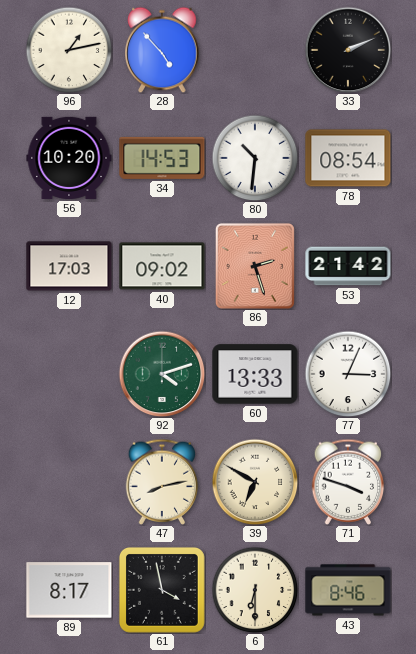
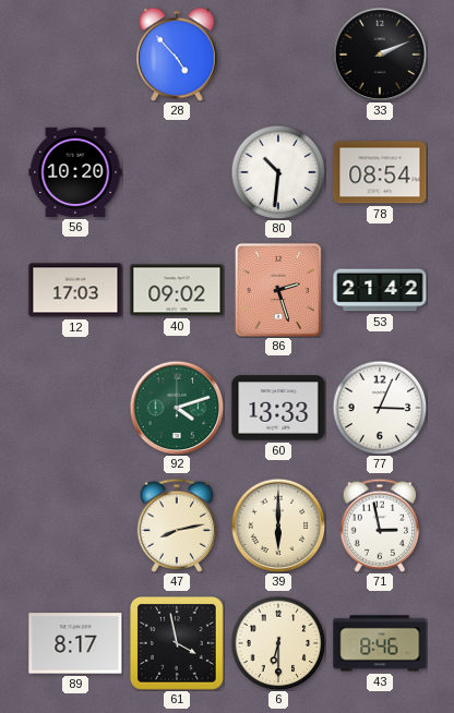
96: 1:13 -> none
34: 14:53 -> none
39: 6:50 -> 6:00
71: 3:48 -> 2:58
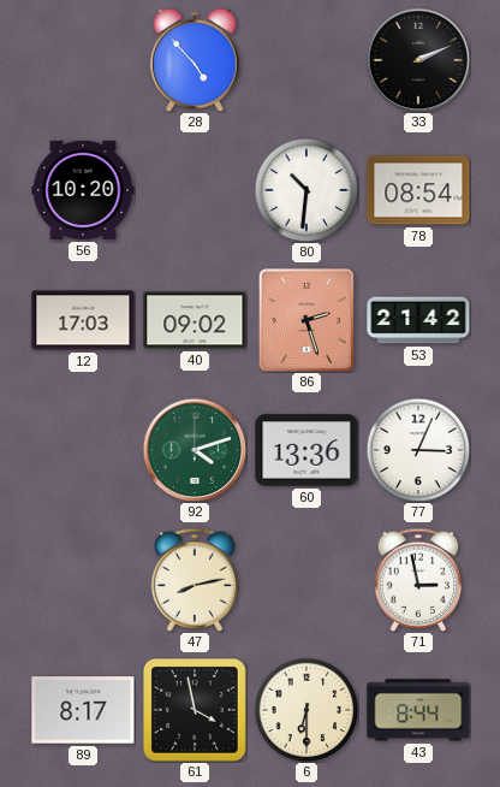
60: 13:33 -> 13:36
39: 6:00 -> none
43: 8:46 -> 8:44
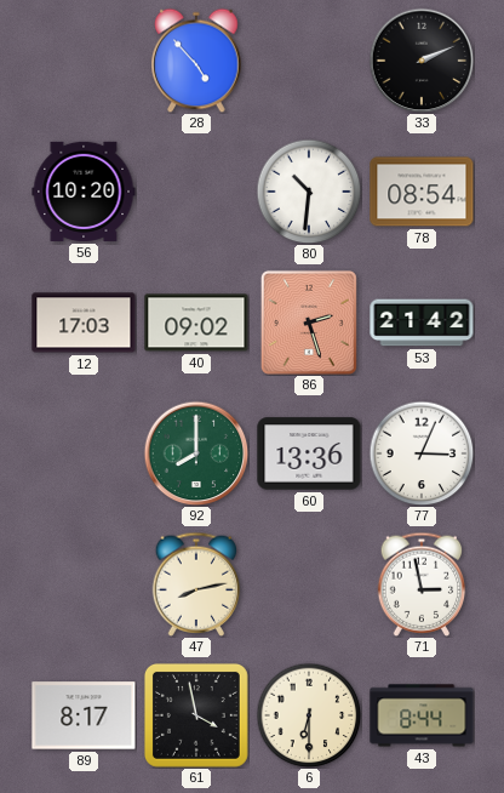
92: 4:12 -> 8:00
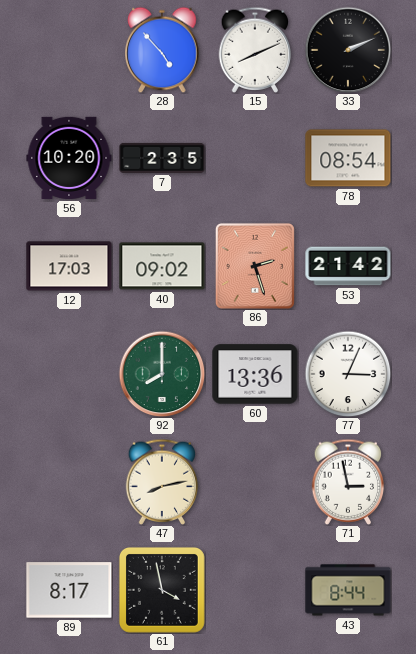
15: none -> 8:11
7: none -> 2:35
80: 10:31 -> none
6: 6:30 -> none
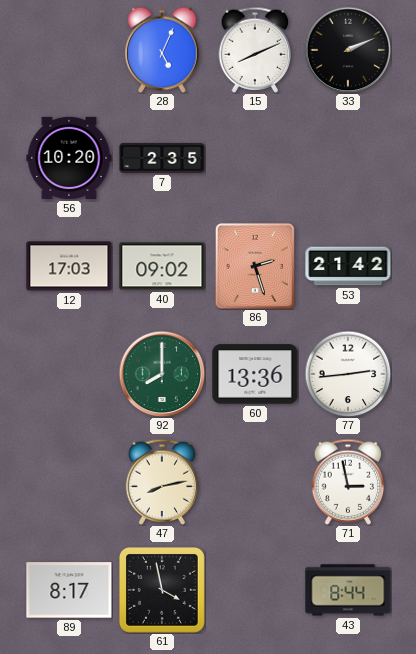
28: 4:53 -> 5:04
78: 08:54 -> none
77: 3:04 -> 2:44
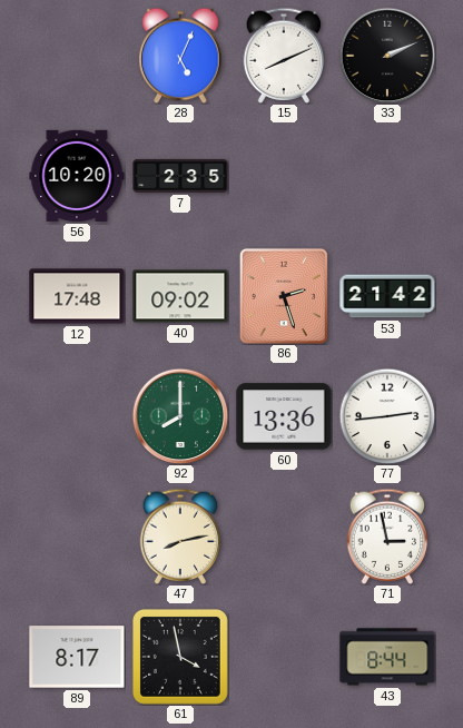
12: 17:03 -> 17:48
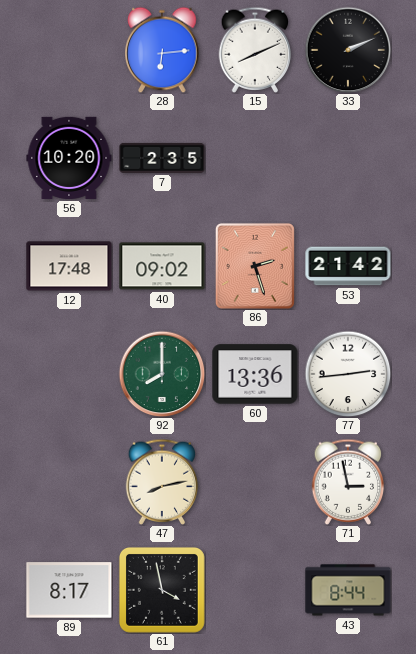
28: 5:04 -> 6:14
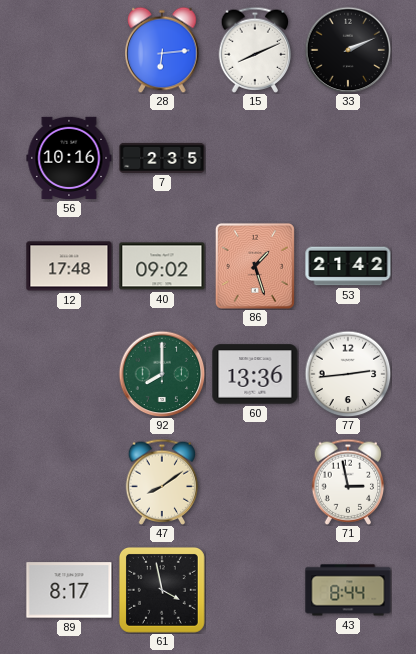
56: 10:20 -> 10:16
86: 2:27 -> 1:27
47: 8:13 -> 8:09
